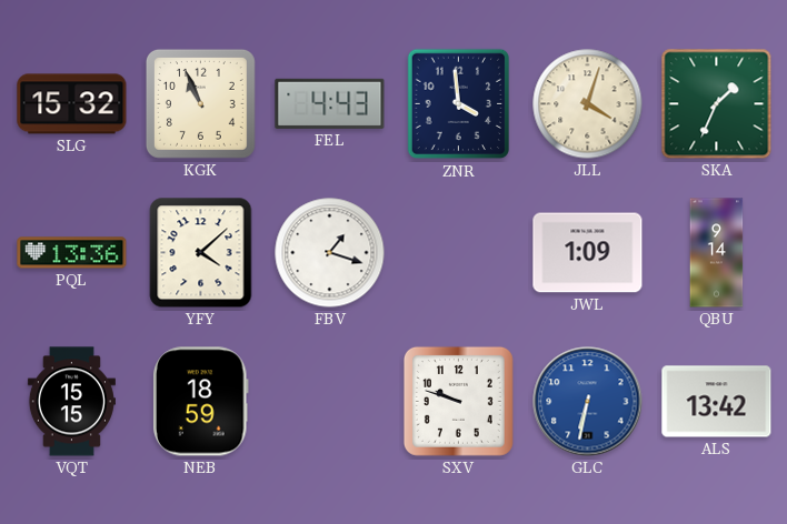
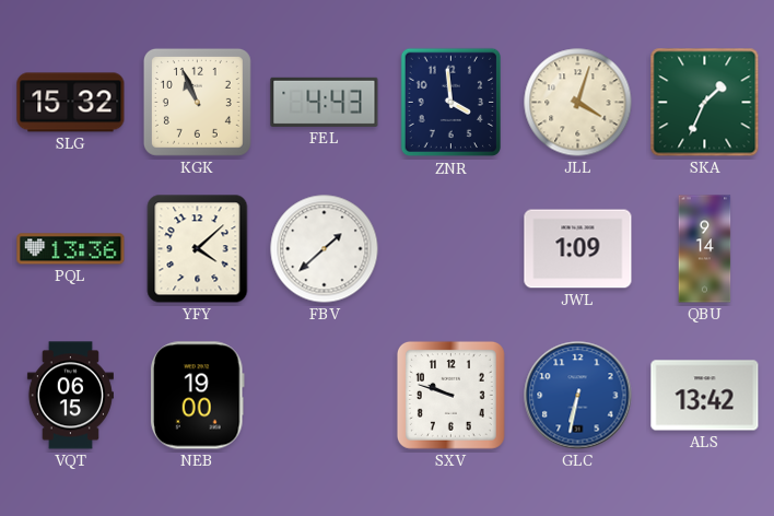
FBV: 1:18 -> 1:38
VQT: 15:15 -> 06:15
NEB: 18:59 -> 19:00
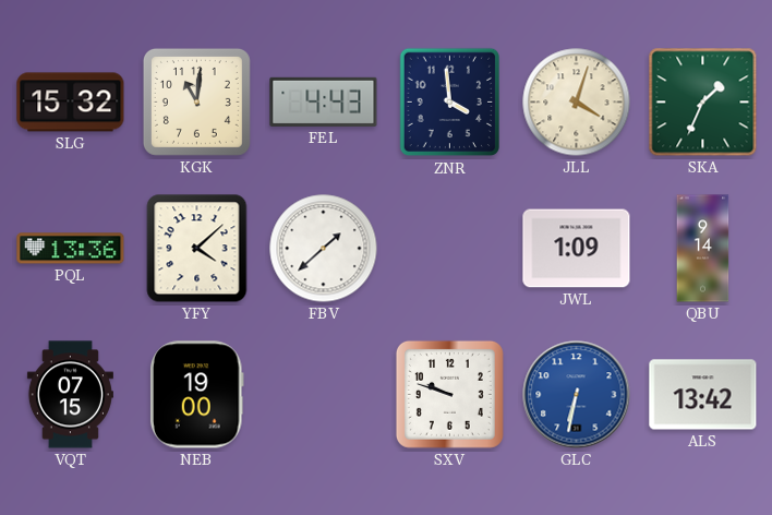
KGK: 10:56 -> 11:01
VQT: 06:15 -> 07:15
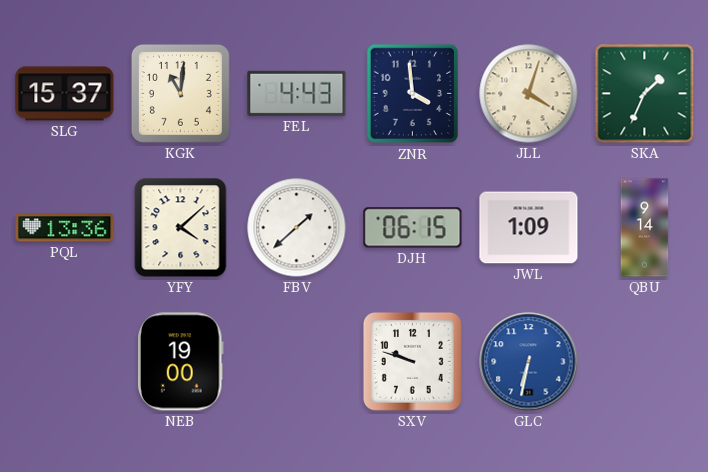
SLG: 15:32 -> 15:37
DJH: none -> 06:15
VQT: 07:15 -> none
ALS: 13:42 -> none
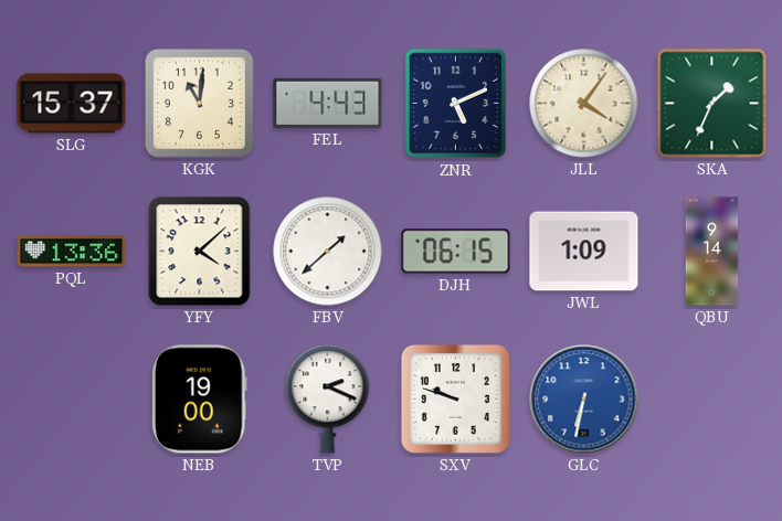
ZNR: 3:59 -> 5:11
JLL: 4:03 -> 4:06
TVP: none -> 2:19
